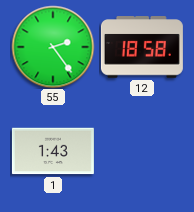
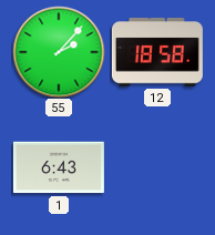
55: 2:24 -> 2:07
1: 1:43 -> 6:43
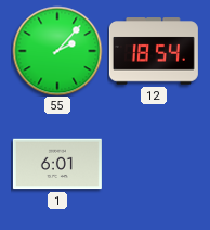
12: 18:58 -> 18:54
1: 6:43 -> 6:01
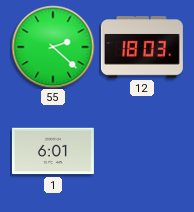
55: 2:07 -> 2:22
12: 18:54 -> 18:03
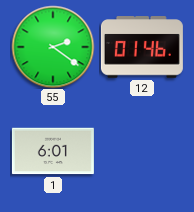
55: 2:22 -> 2:21
12: 18:03 -> 01:46
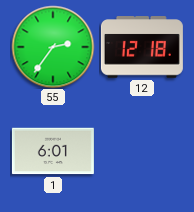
55: 2:21 -> 2:36
12: 01:46 -> 12:18
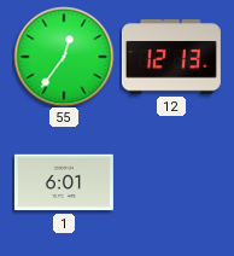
55: 2:36 -> 12:36
12: 12:18 -> 12:13
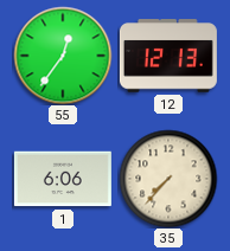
1: 6:01 -> 6:06
35: none -> 7:37
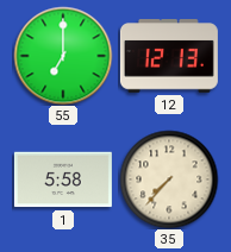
55: 12:36 -> 7:00
1: 6:06 -> 5:58
